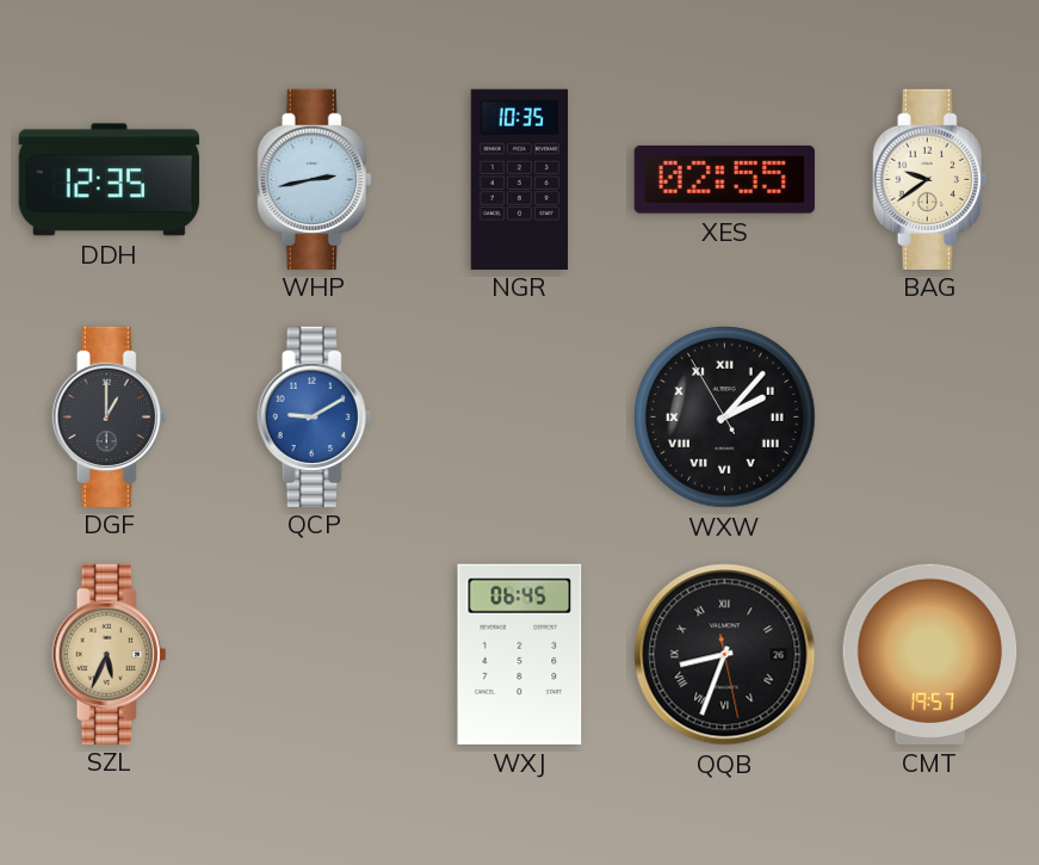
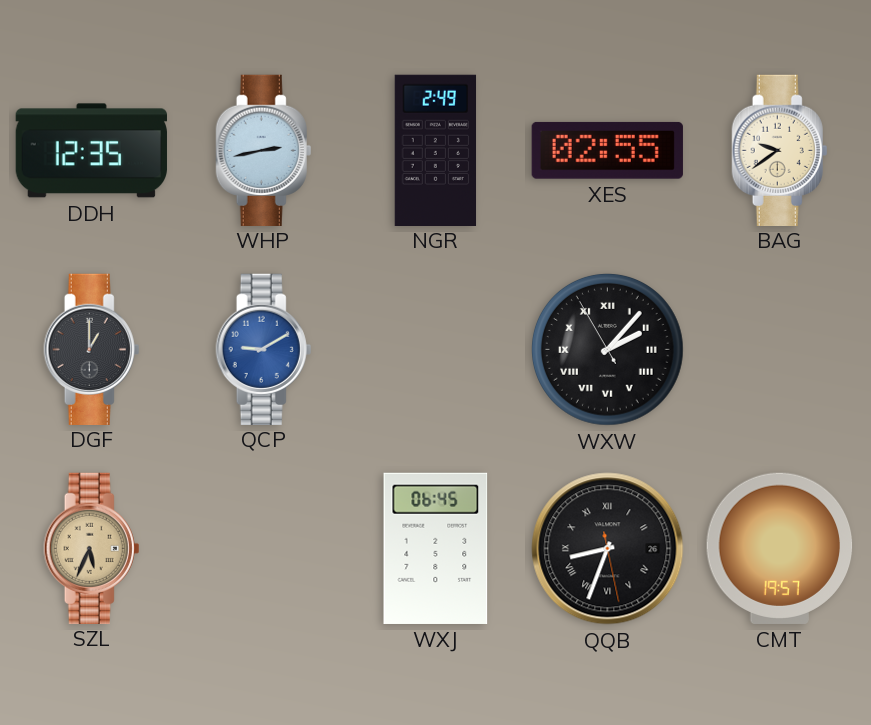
NGR: 10:35 -> 2:49
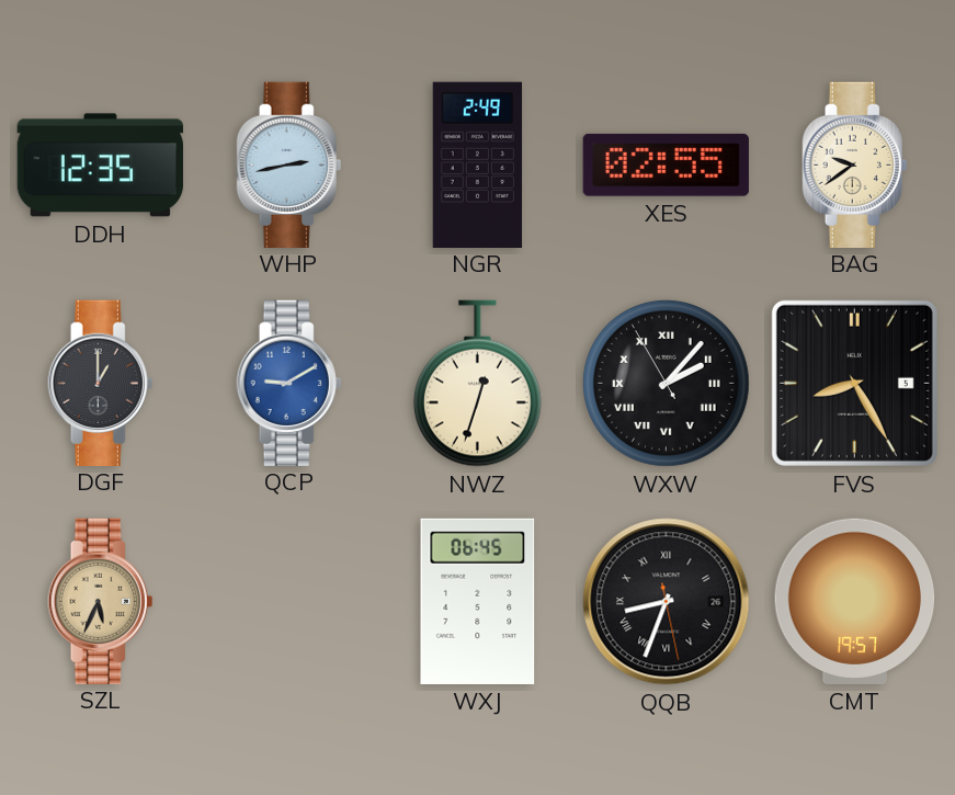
NWZ: none -> 12:33
FVS: none -> 8:25
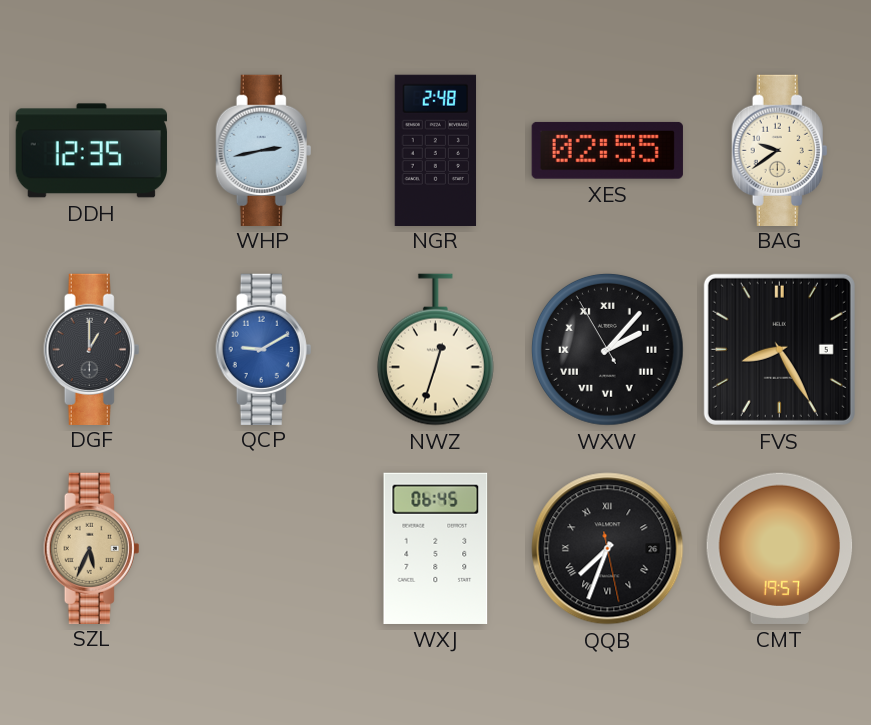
NGR: 2:49 -> 2:48
QQB: 8:33 -> 7:33
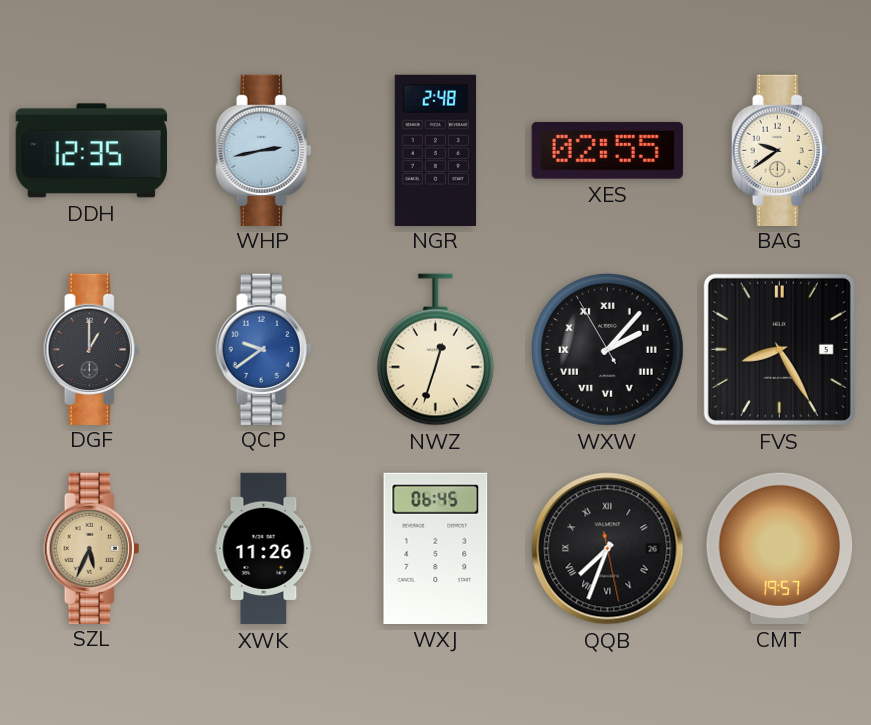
QCP: 9:10 -> 9:39
XWK: none -> 11:26
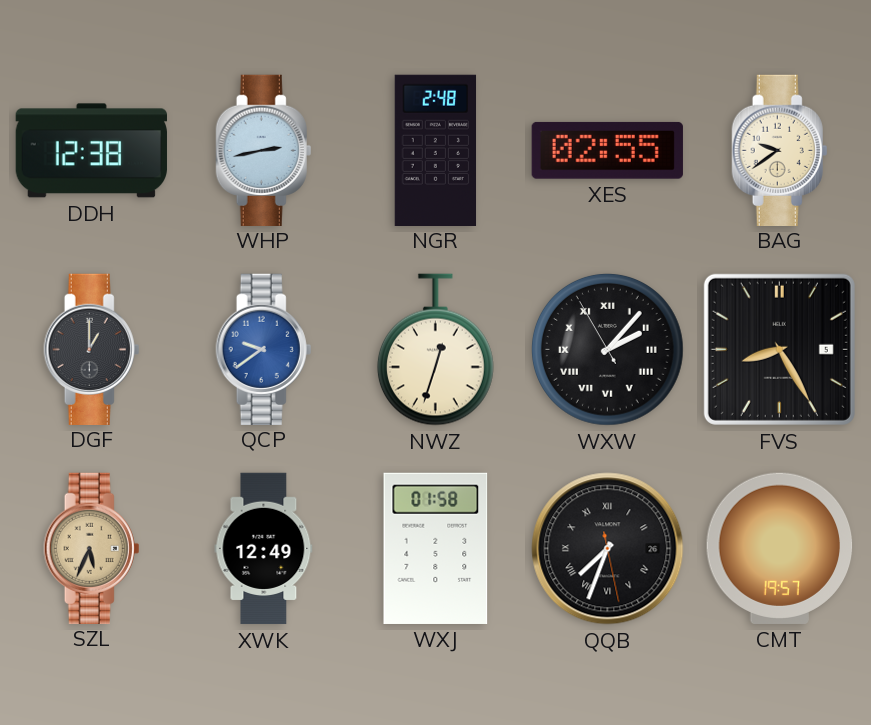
DDH: 12:35 -> 12:38
XWK: 11:26 -> 12:49
WXJ: 06:45 -> 01:58
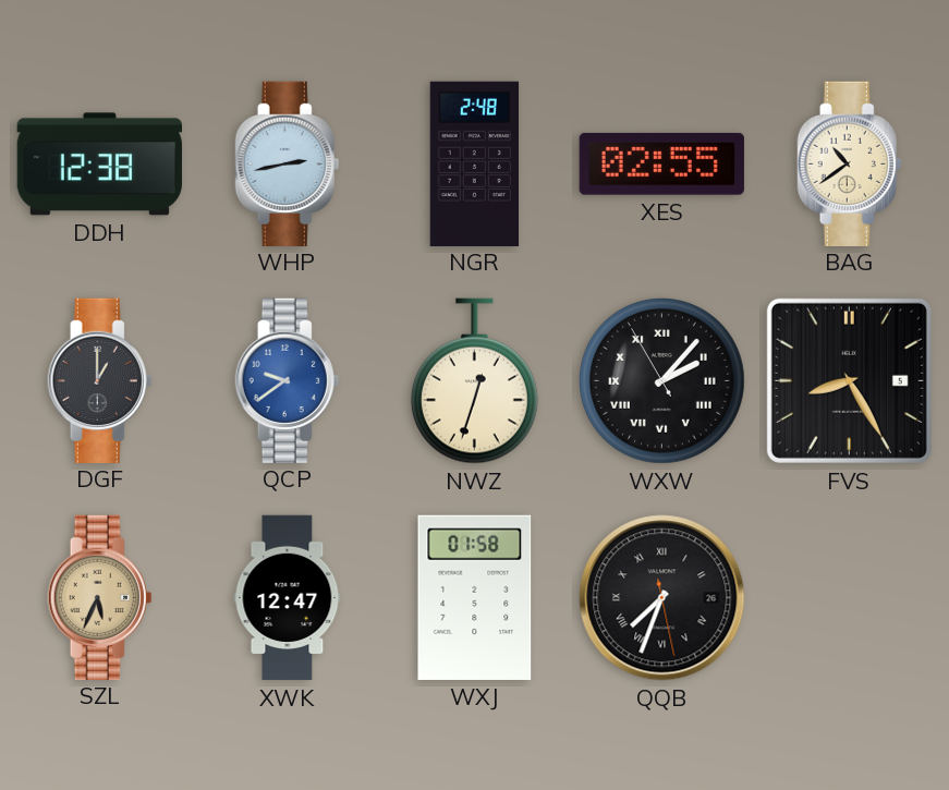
BAG: 9:39 -> 10:39
XWK: 12:49 -> 12:47
CMT: 19:57 -> none
